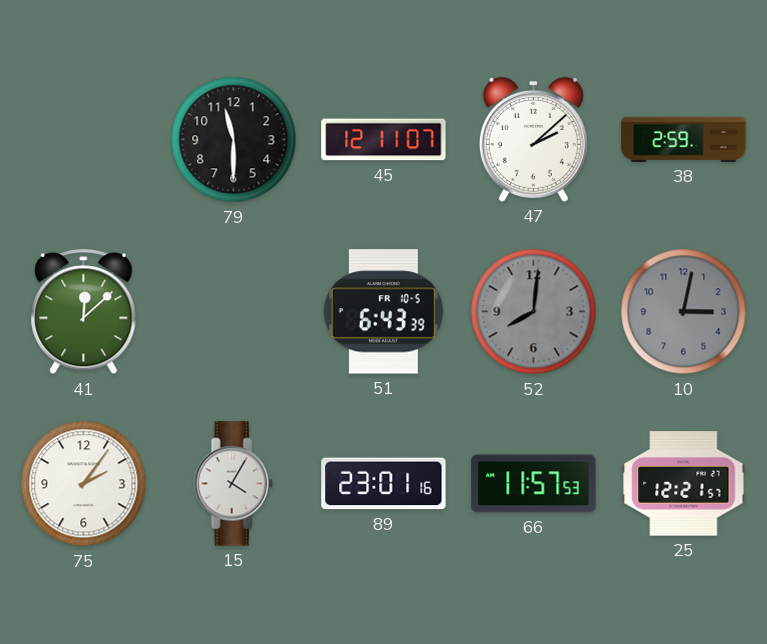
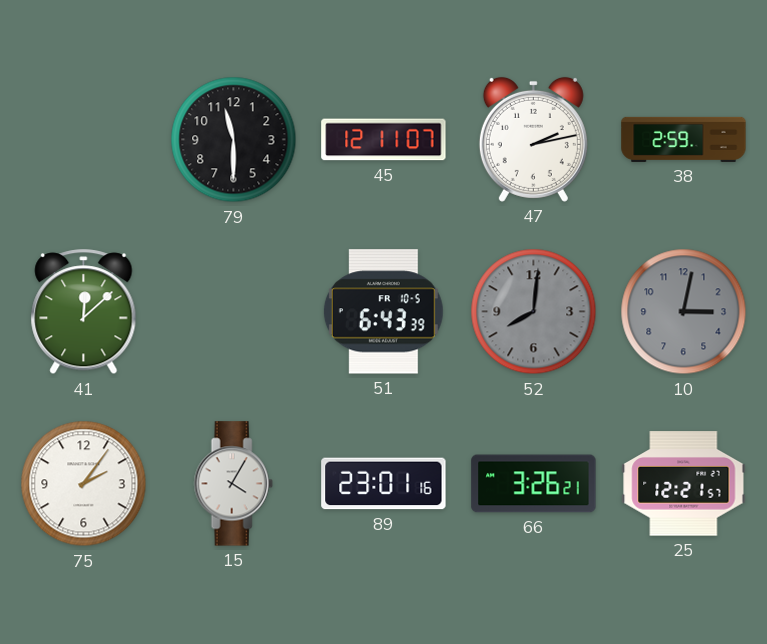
47: 2:08 -> 2:13
66: 11:57 -> 3:26
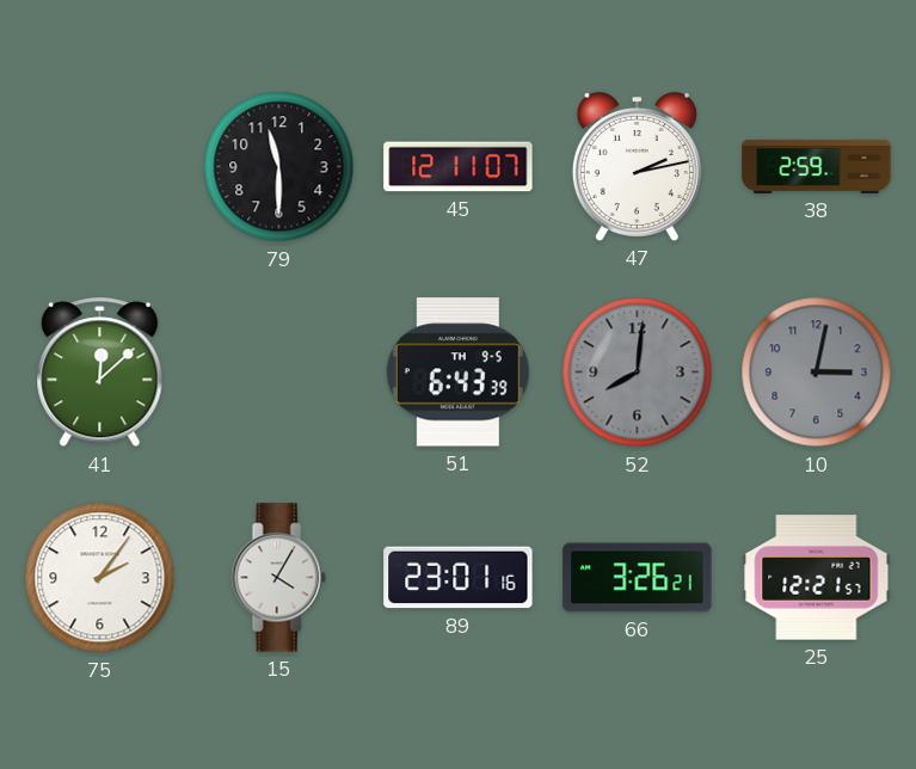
51 date: FR 10-5 -> TH 9-5
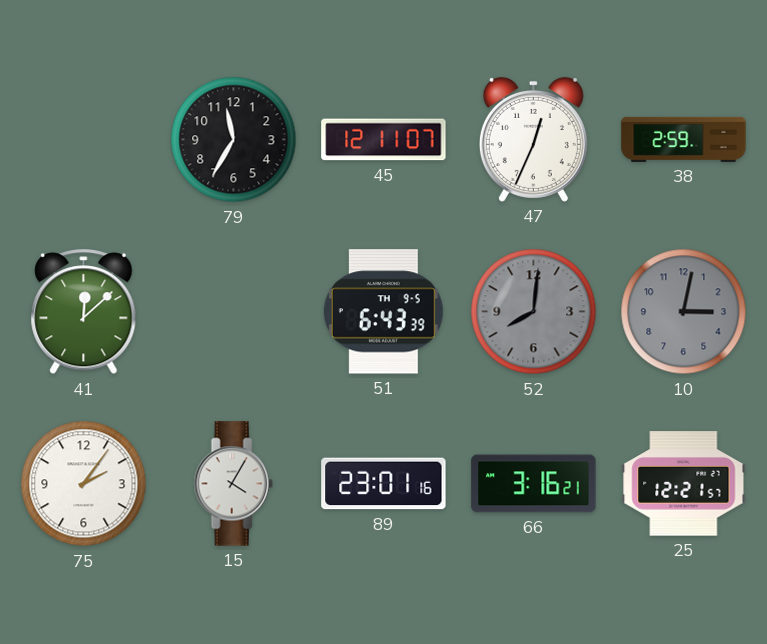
79: 11:30 -> 11:35
47: 2:13 -> 12:34
66: 3:26 -> 3:16
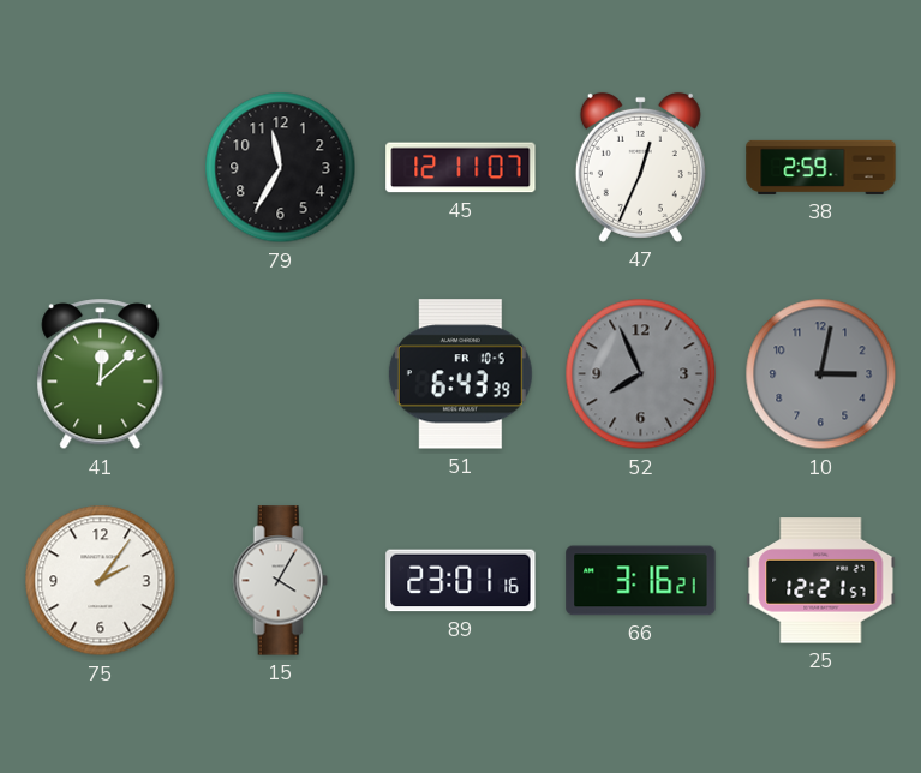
51 date: TH 9-5 -> FR 10-5
52: 8:01 -> 7:56
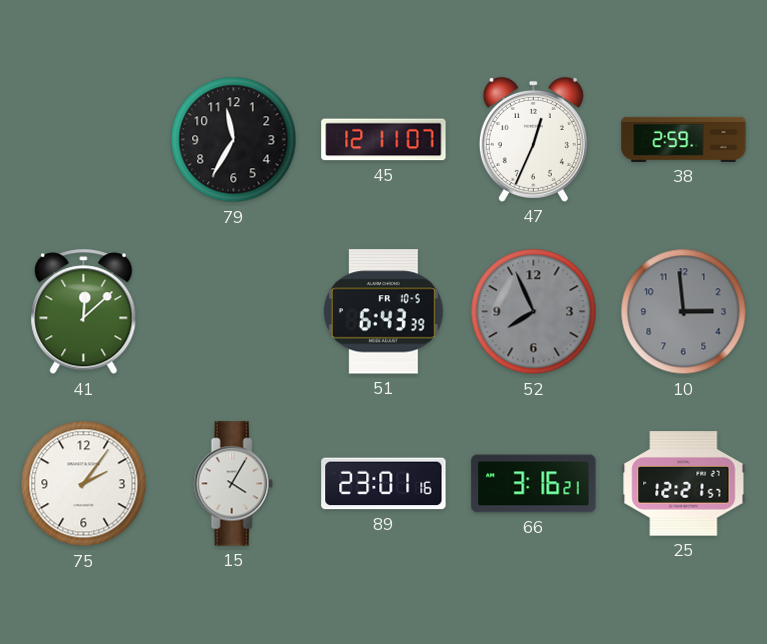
10: 3:02 -> 2:59
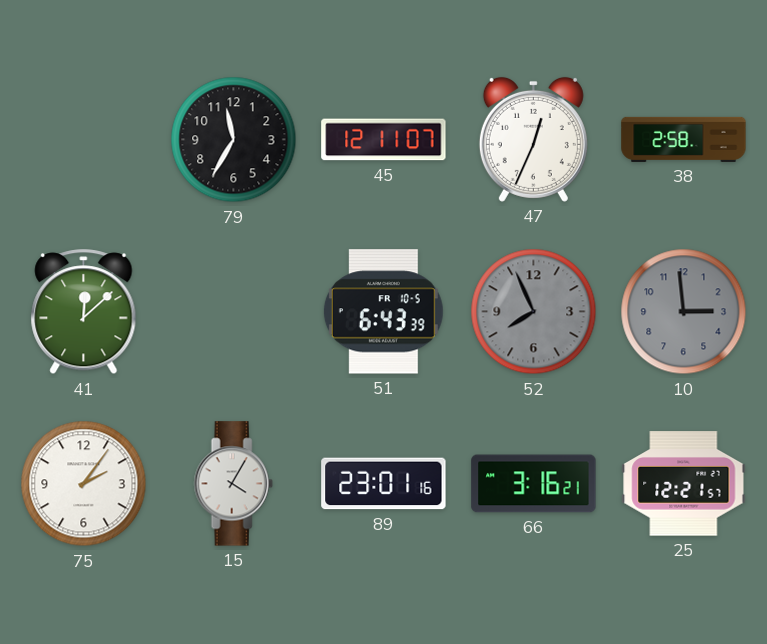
38: 2:59 -> 2:58
